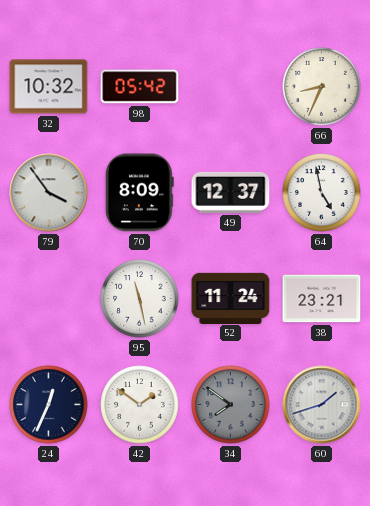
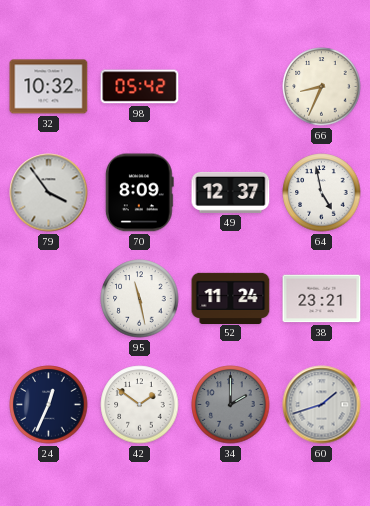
34: 7:51 -> 2:00
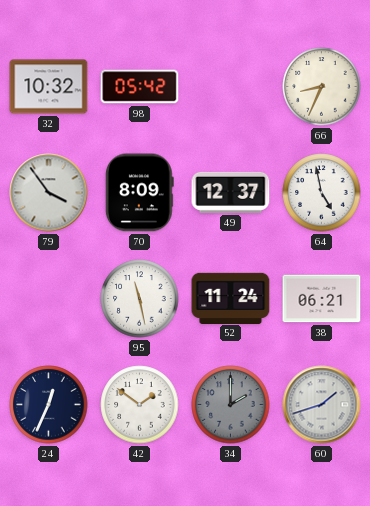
38: 23:21 -> 06:21
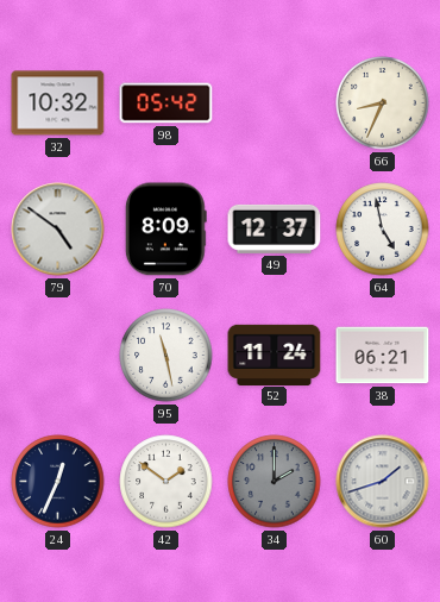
79: 3:54 -> 4:51
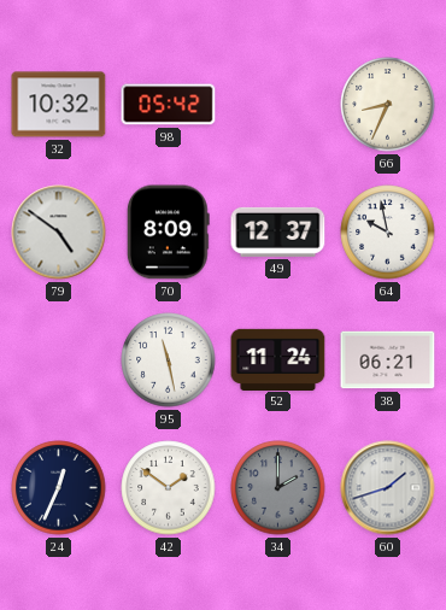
64: 4:58 -> 9:58
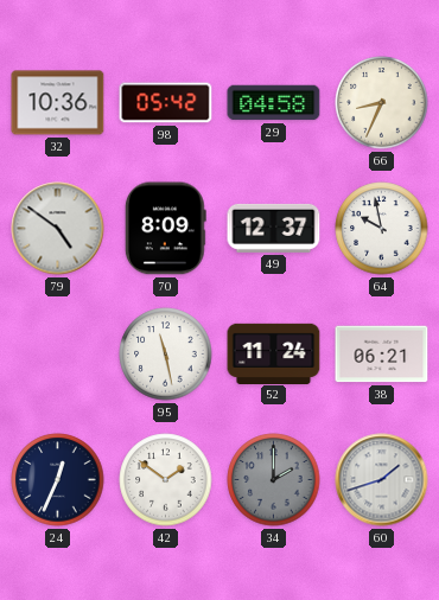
32: 10:32 -> 10:36
29: none -> 04:58
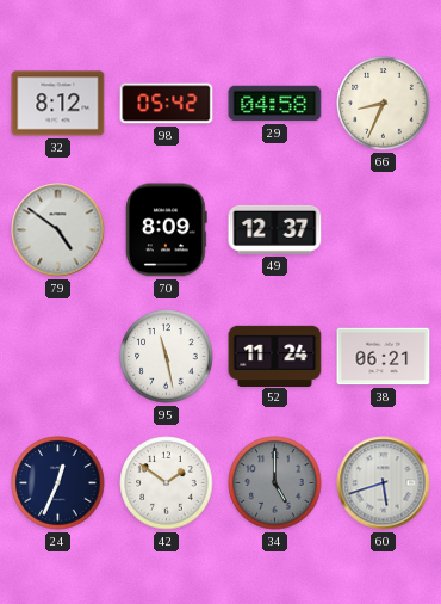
32: 10:36 -> 8:12
64: 9:58 -> none
34: 2:00 -> 5:00
60: 1:42 -> 5:42
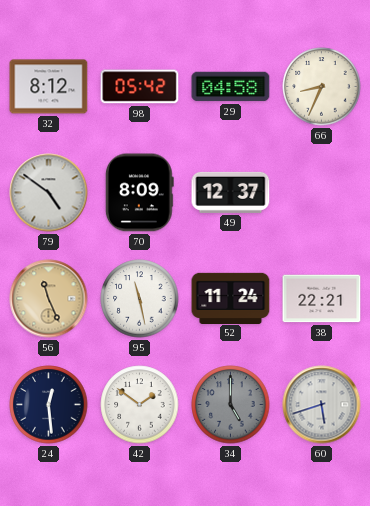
56: none -> 11:26
38: 06:21 -> 22:21
24: 12:34 -> 12:29
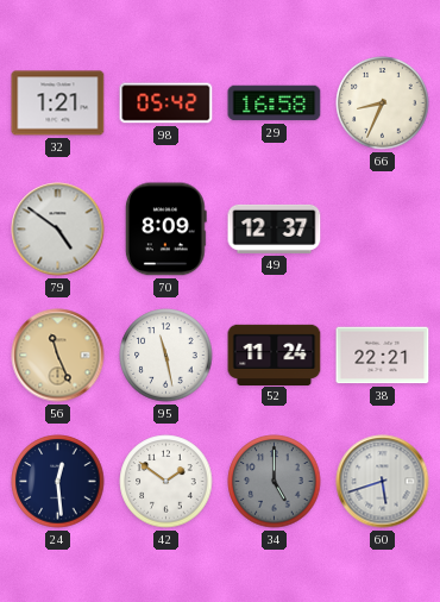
32: 8:12 -> 1:21
29: 04:58 -> 16:58
